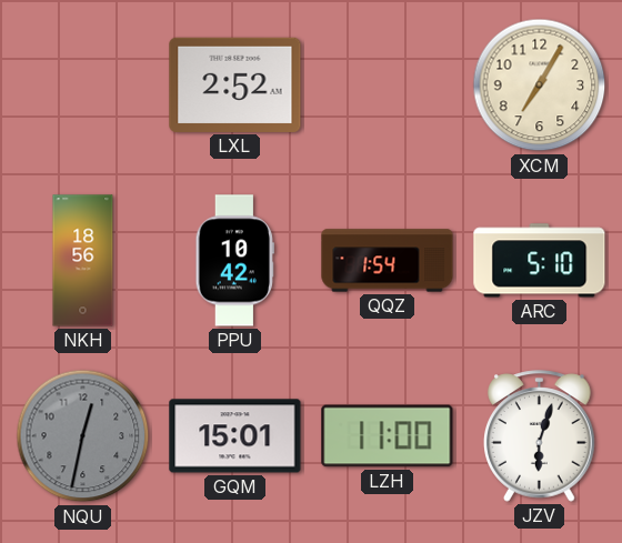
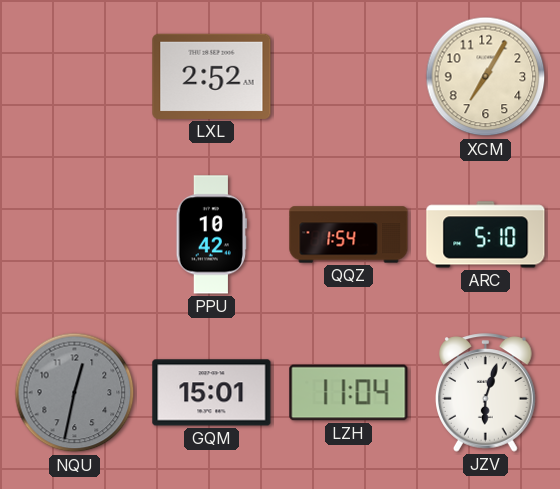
NKH: 18:56 -> none
LZH: 11:00 -> 11:04
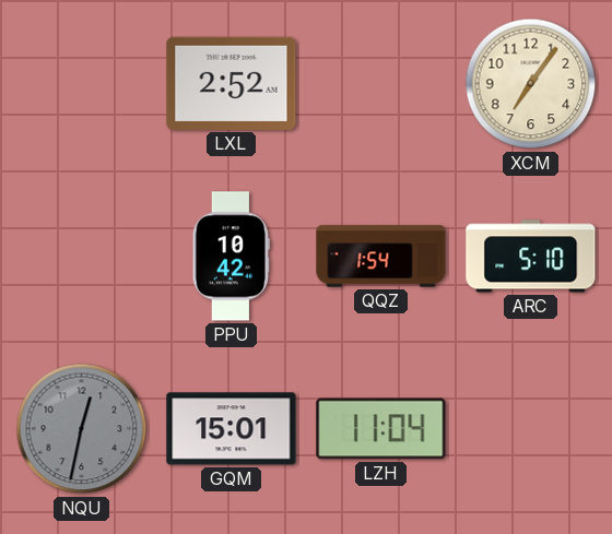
XCM: 7:05 -> 7:06
JZV: 6:03 -> none
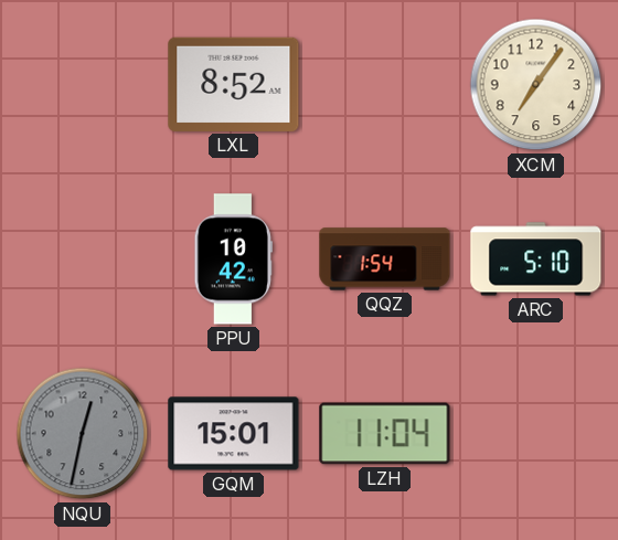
LXL: 2:52 -> 8:52
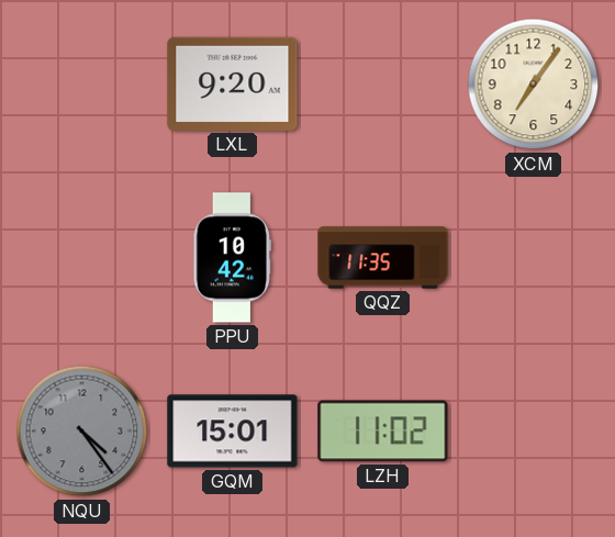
LXL: 8:52 -> 9:20
QQZ: 1:54 -> 11:35
ARC: 5:10 -> none
NQU: 12:32 -> 4:24
LZH: 11:04 -> 11:02
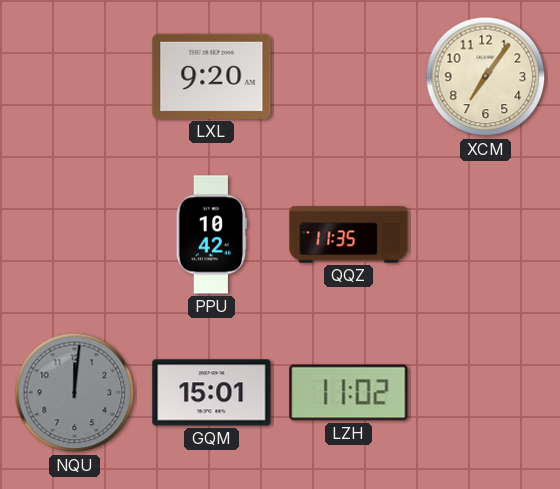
NQU: 4:24 -> 12:01
